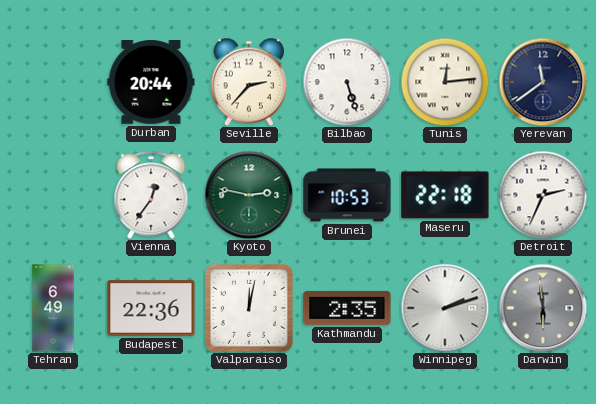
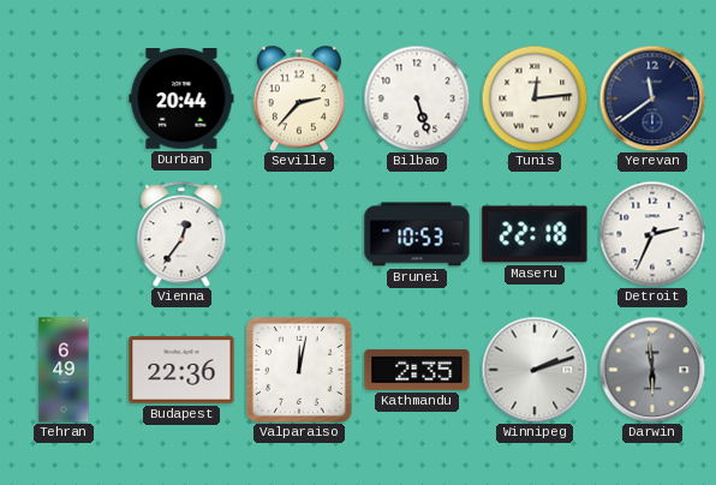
Kyoto: 2:47 -> none
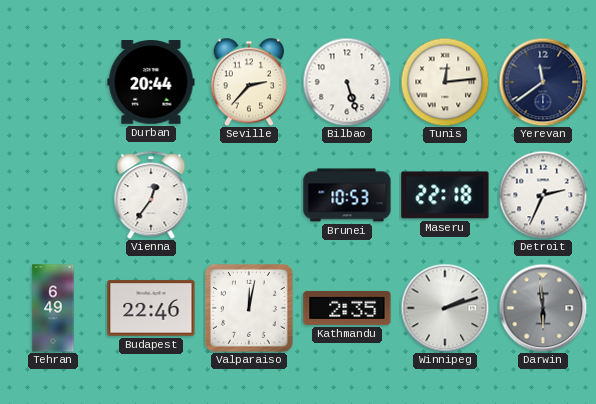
Budapest: 22:36 -> 22:46
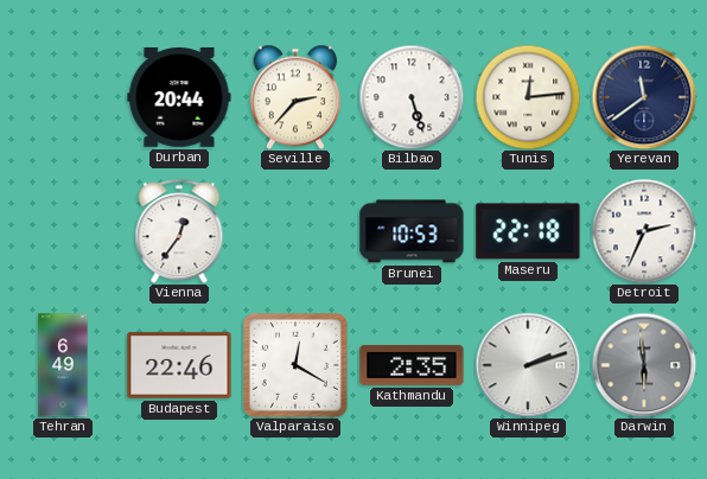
Valparaiso: 12:02 -> 12:20
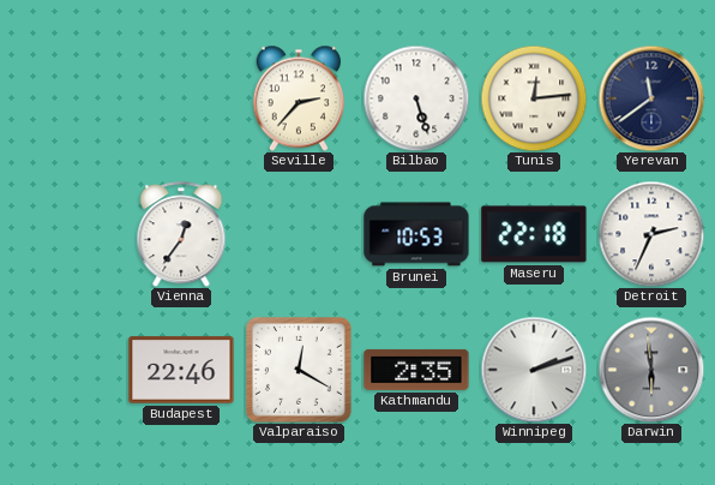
Durban: 20:44 -> none
Tehran: 6:49 -> none
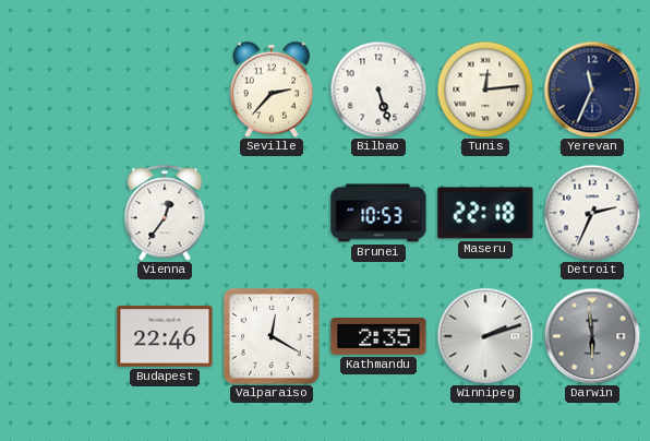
Yerevan: 11:39 -> 11:34
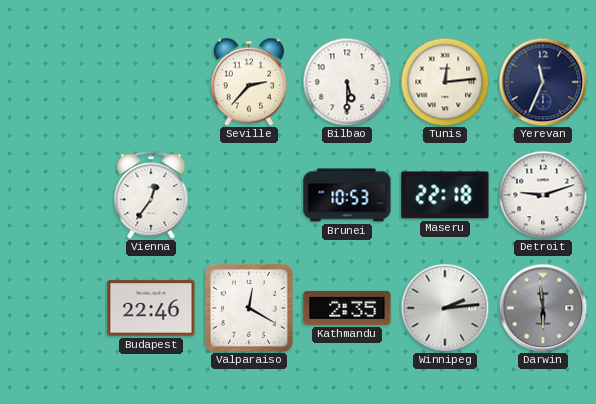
Bilbao: 5:27 -> 5:30
Detroit: 2:34 -> 9:12
Winnipeg: 2:12 -> 2:14
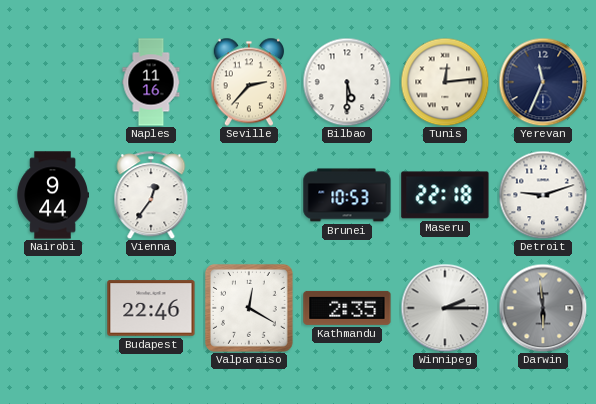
Naples: none -> 11:16
Nairobi: none -> 9:44
Winnipeg: 2:14 -> 2:15
